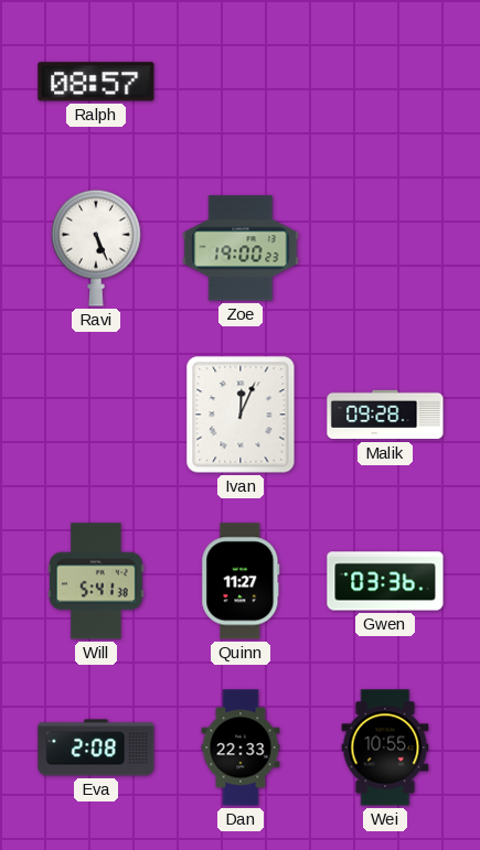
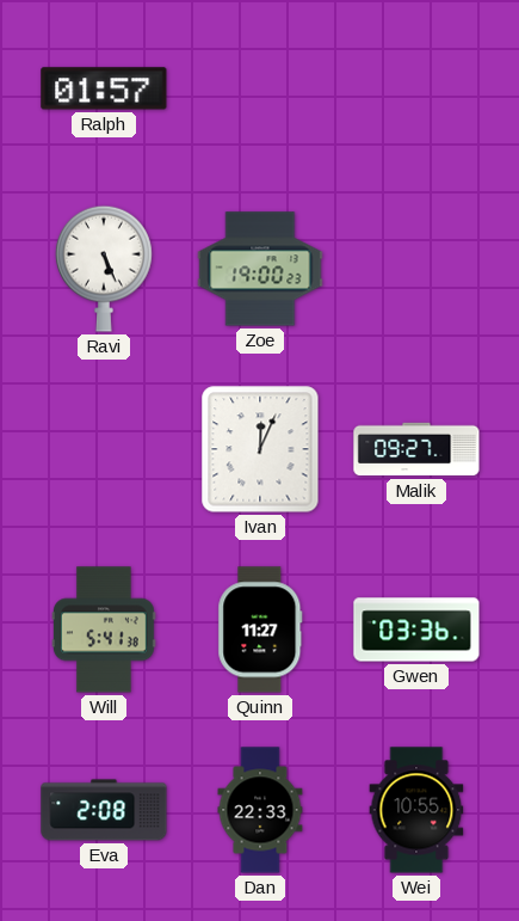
Ralph: 08:57 -> 01:57
Malik: 09:28 -> 09:27
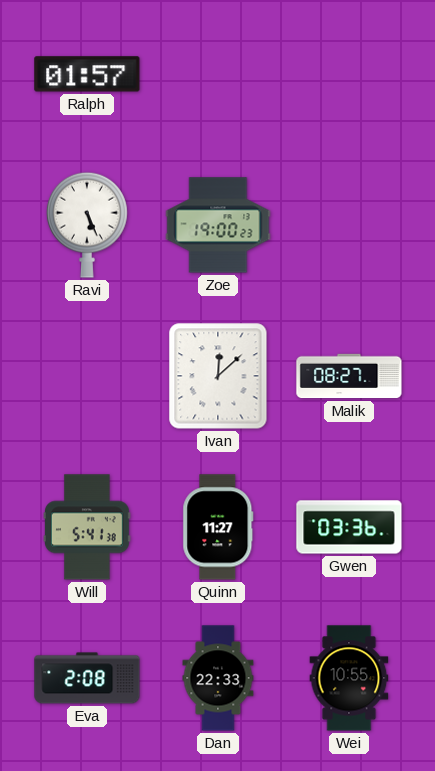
Ivan: 12:04 -> 12:08
Malik: 09:27 -> 08:27
